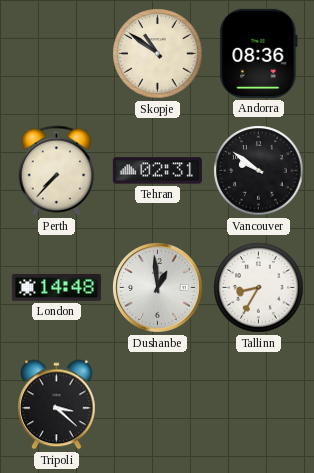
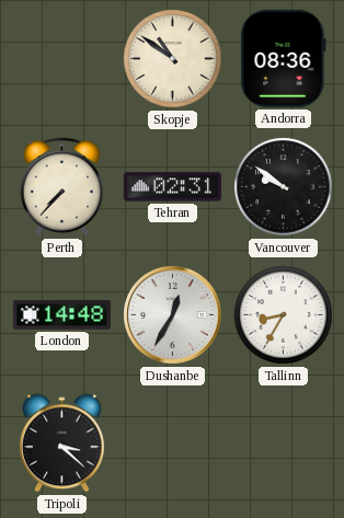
Dushanbe: 12:59 -> 12:35
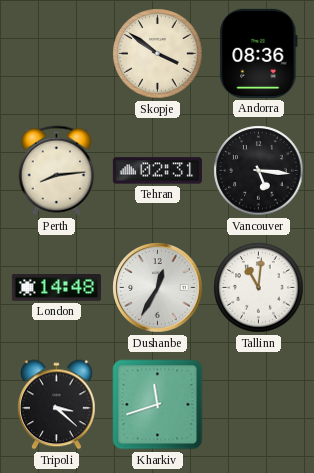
Skopje: 10:51 -> 3:51
Perth: 7:37 -> 8:14
Vancouver: 9:51 -> 5:16
Tallinn: 8:35 -> 11:01
Kharkiv: none -> 11:42
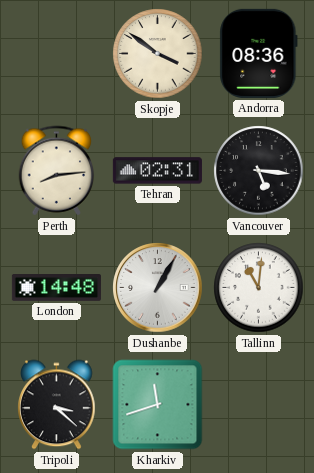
Dushanbe: 12:35 -> 1:05
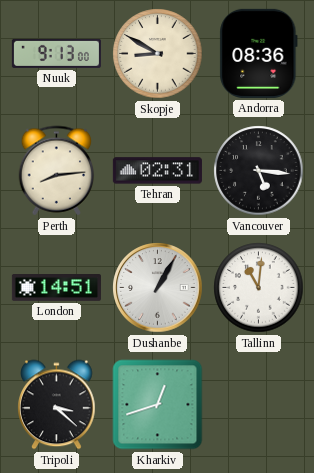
Nuuk: none -> 9:13
Skopje: 3:51 -> 8:50
London: 14:48 -> 14:51
Kharkiv: 11:42 -> 12:42
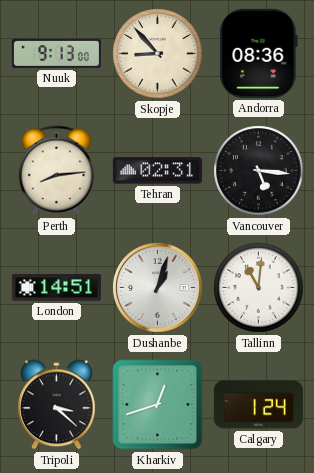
Skopje: 8:50 -> 8:53
Dushanbe: 1:05 -> 1:03
Calgary: none -> 1:24
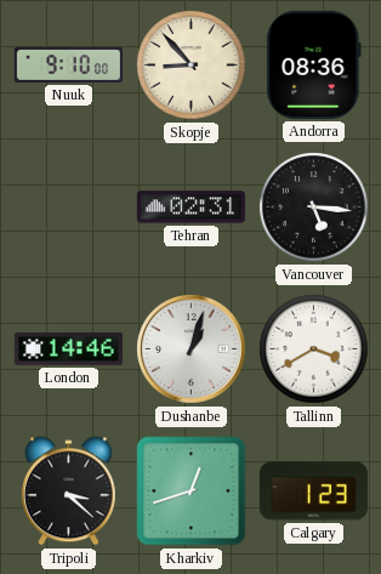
Nuuk: 9:13 -> 9:10
Perth: 8:14 -> none
London: 14:51 -> 14:46
Tallinn: 11:01 -> 3:40
Calgary: 1:24 -> 1:23
